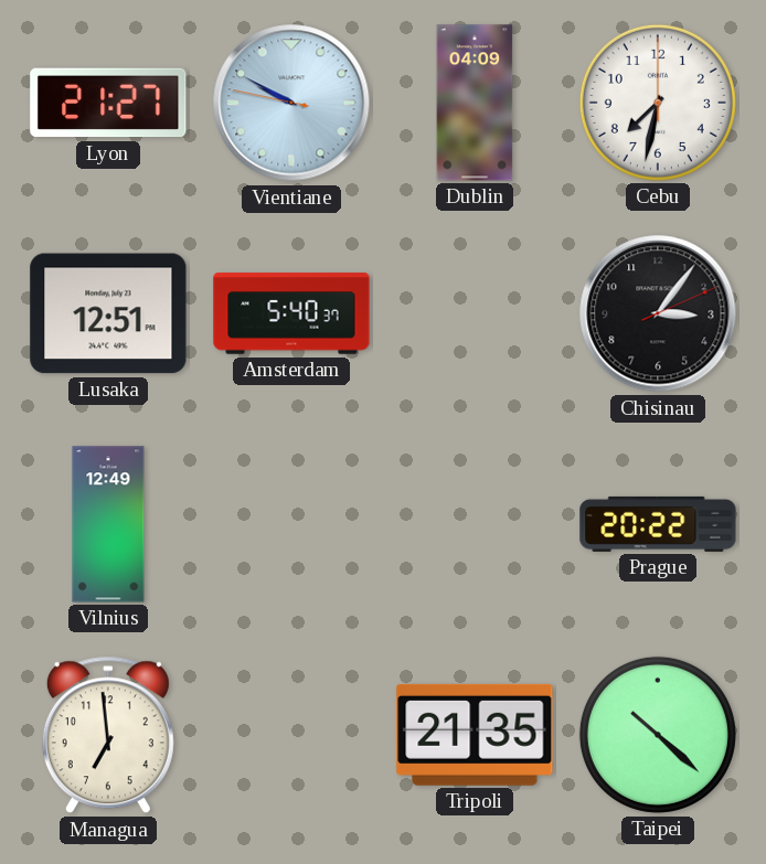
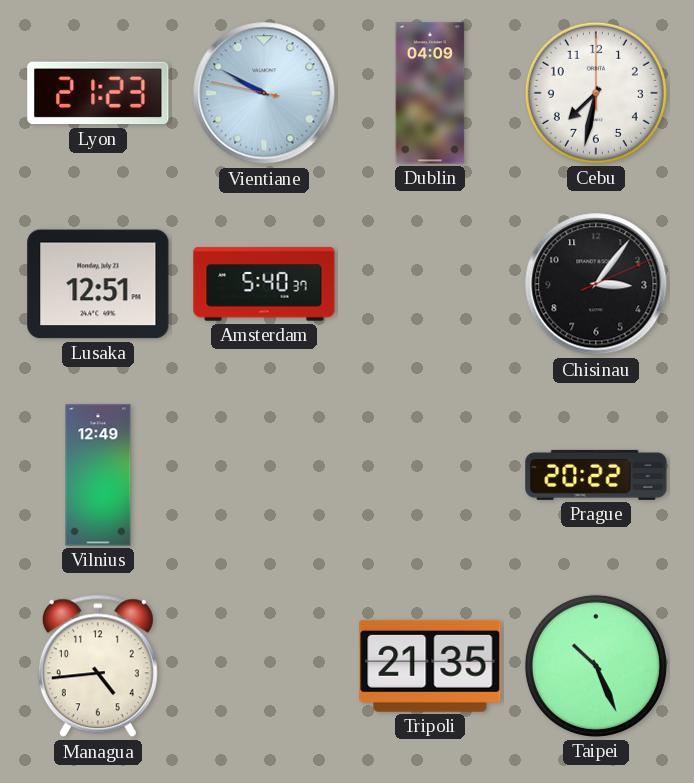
Lyon: 21:27 -> 21:23
Managua: 6:59 -> 4:44
Taipei: 10:22 -> 10:26
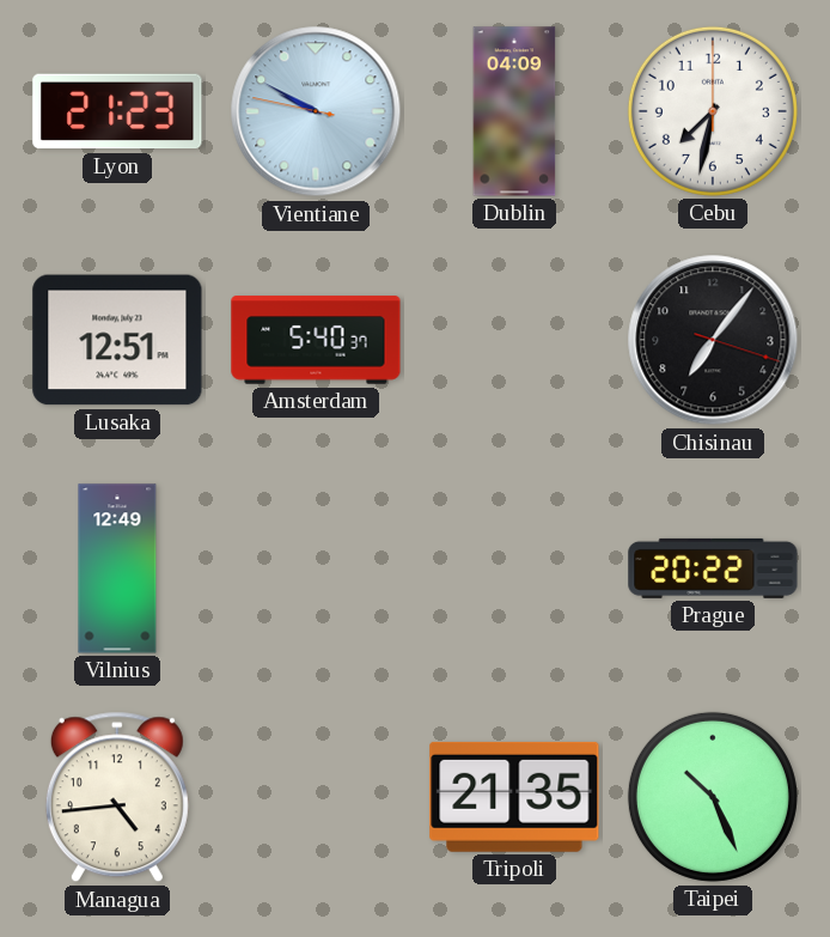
Chisinau: 3:06 -> 7:06
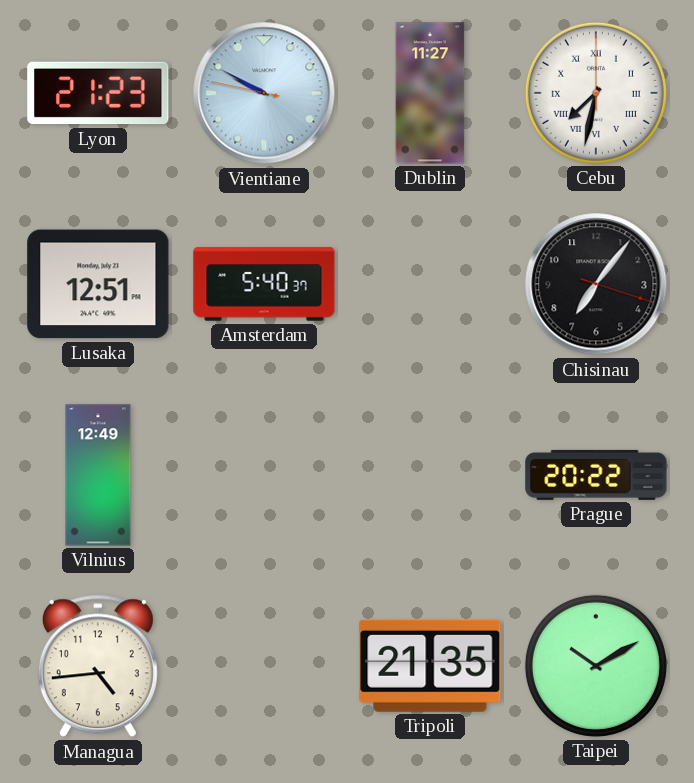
Dublin: 04:09 -> 11:27
Cebu numerals: Arabic -> Roman
Taipei: 10:26 -> 10:10
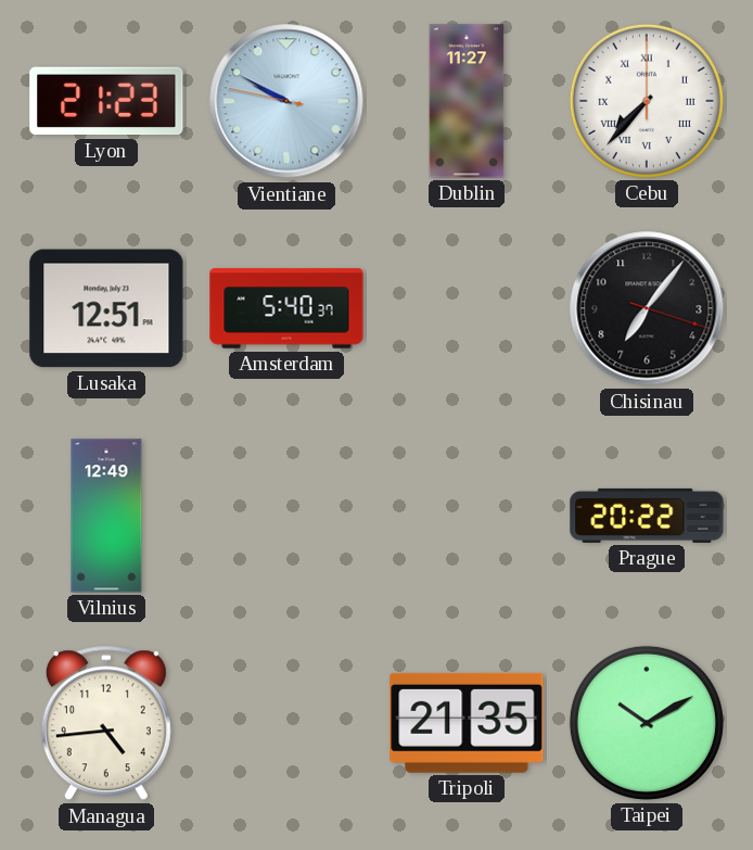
Cebu: 7:32 -> 7:37
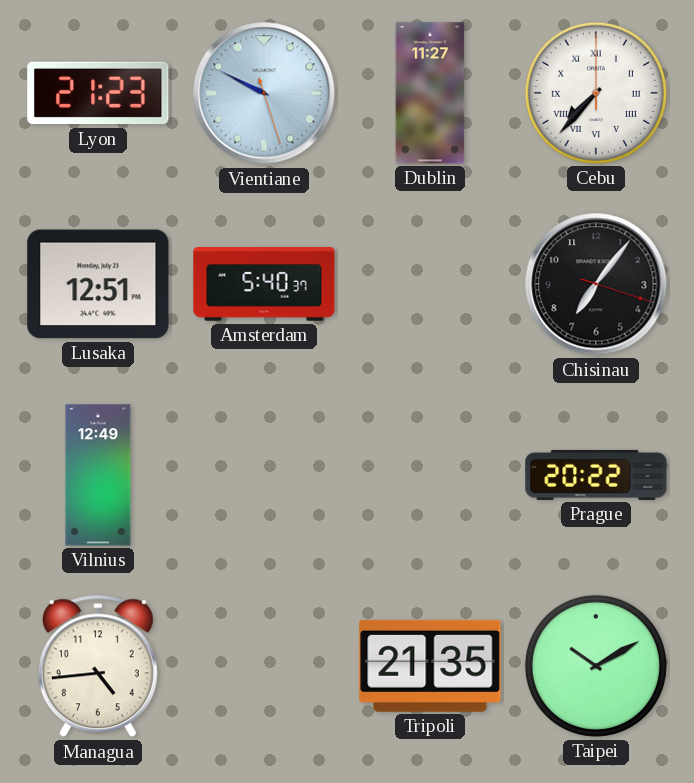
Vientiane: 9:49:47 -> 9:49:27
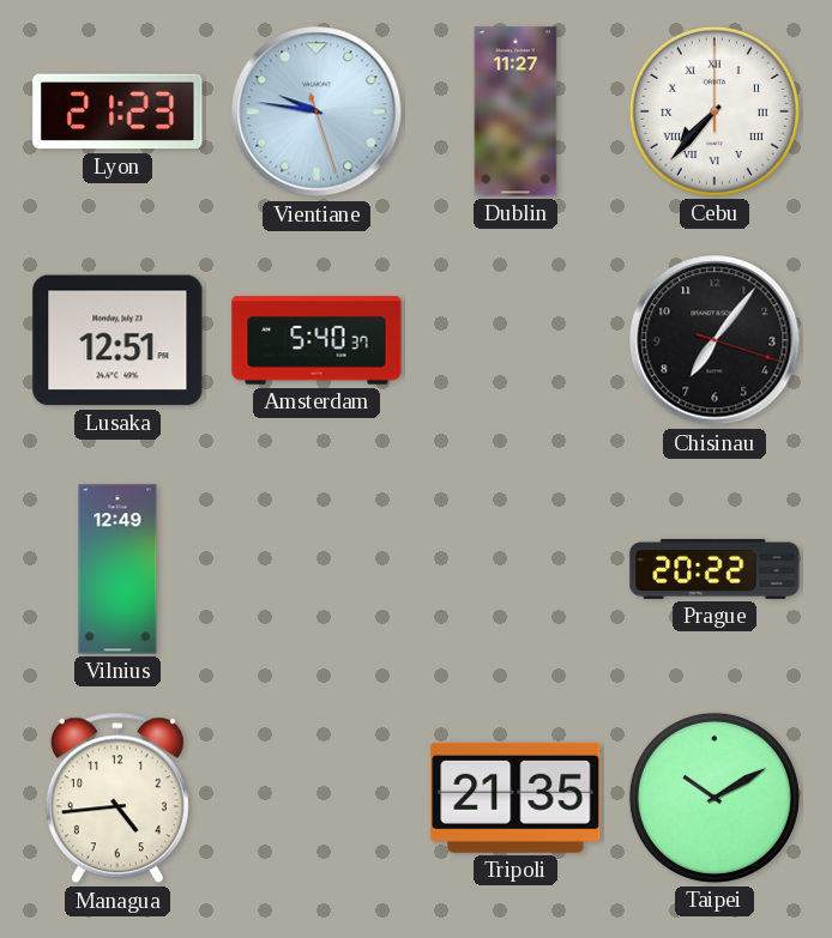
Vientiane: 9:49 -> 9:46
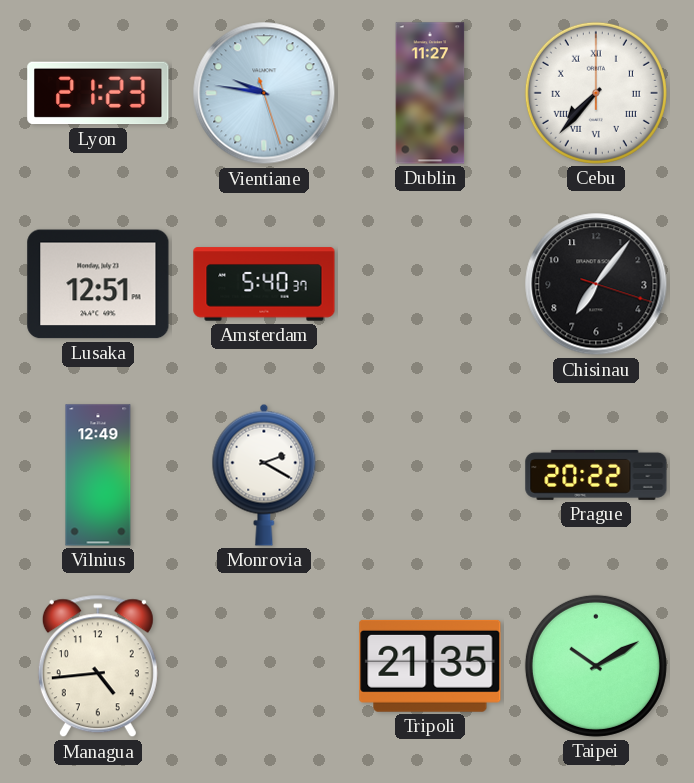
Monrovia: none -> 2:20
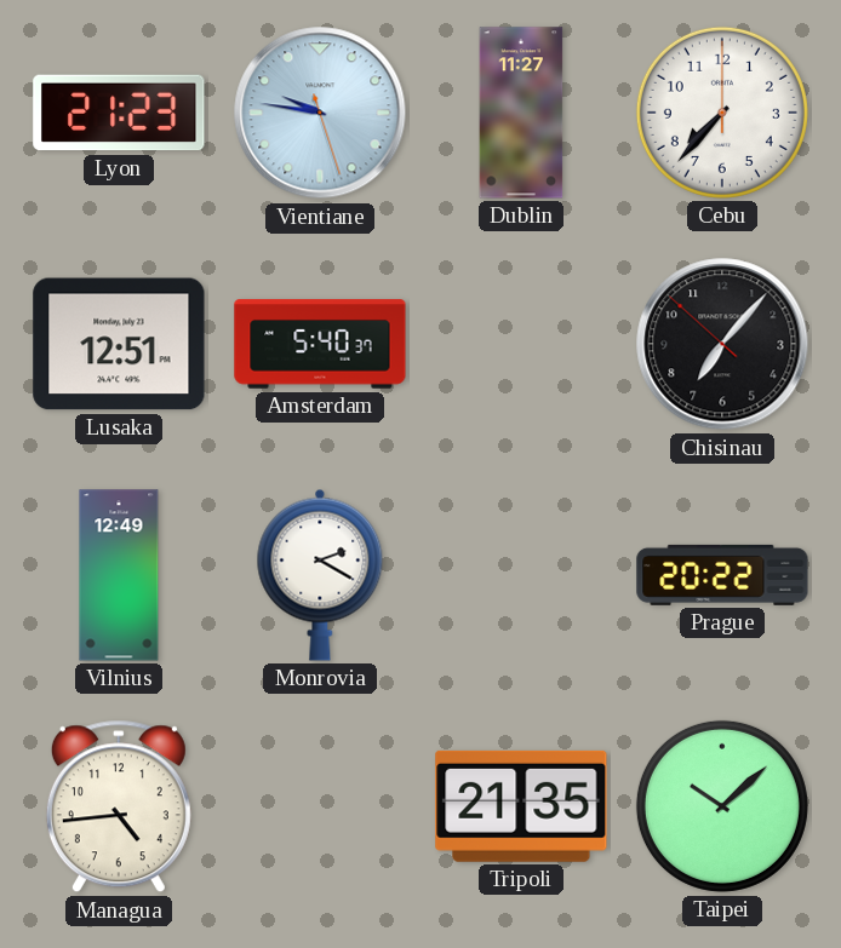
Cebu numerals: Roman -> Arabic
Chisinau: 7:06:18 -> 7:06:52
Taipei: 10:10 -> 10:08
